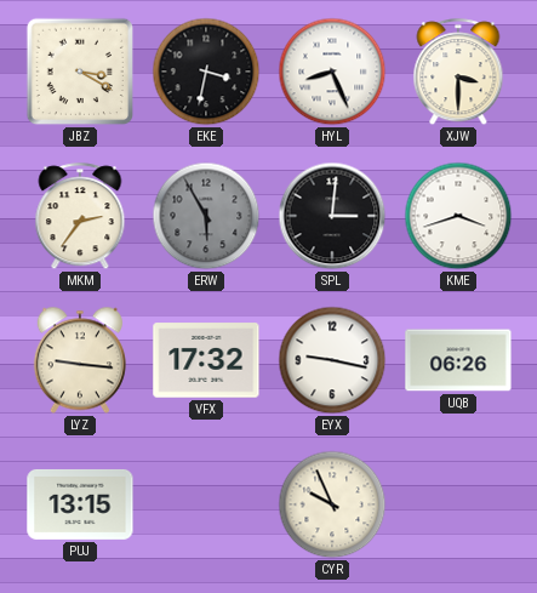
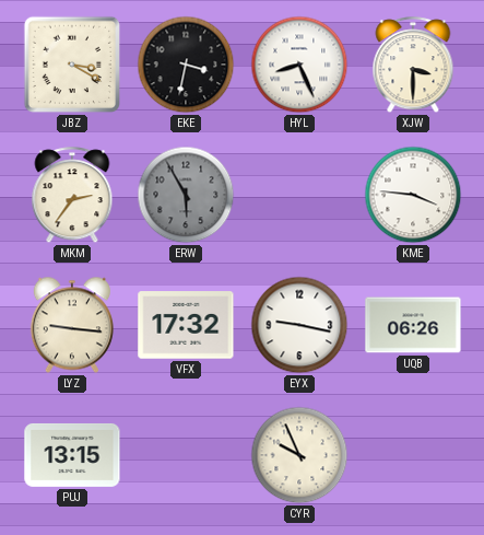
SPL: 3:01 -> none
KME: 3:42 -> 3:46
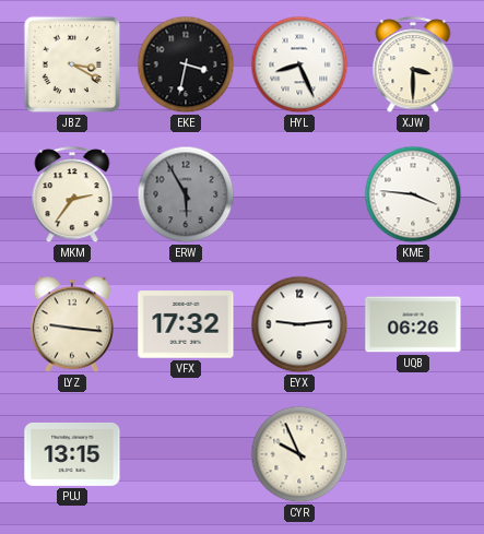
EYX: 9:17 -> 9:14
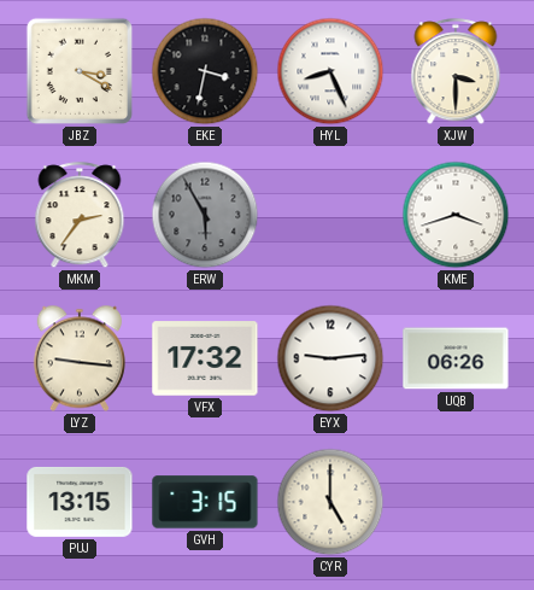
KME: 3:46 -> 3:42
GVH: none -> 3:15
CYR: 9:56 -> 5:00
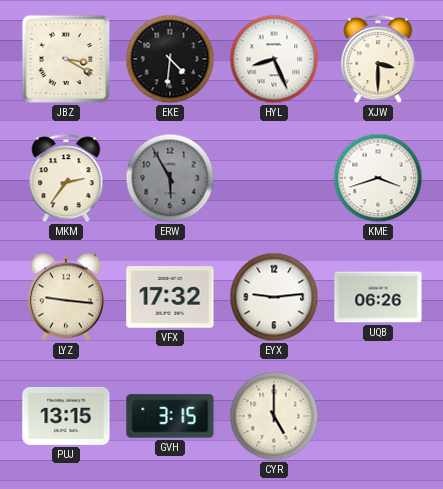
EKE: 3:32 -> 4:31
